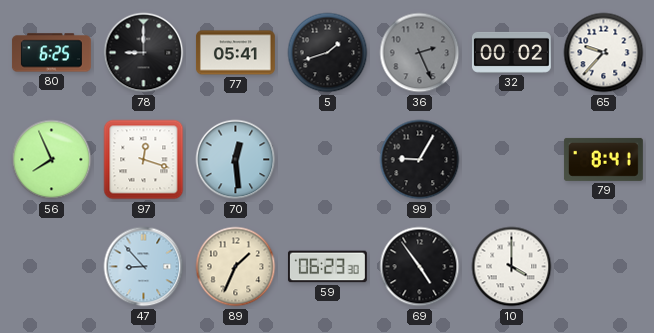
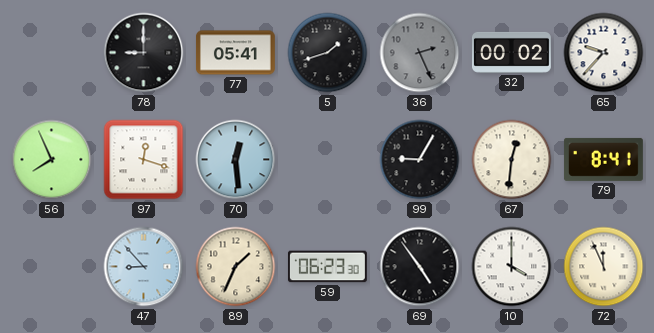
80: 6:25 -> none
67: none -> 12:31
72: none -> 11:56
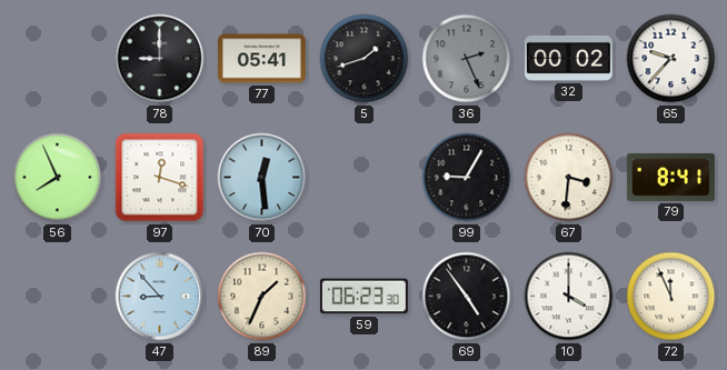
67: 12:31 -> 3:31
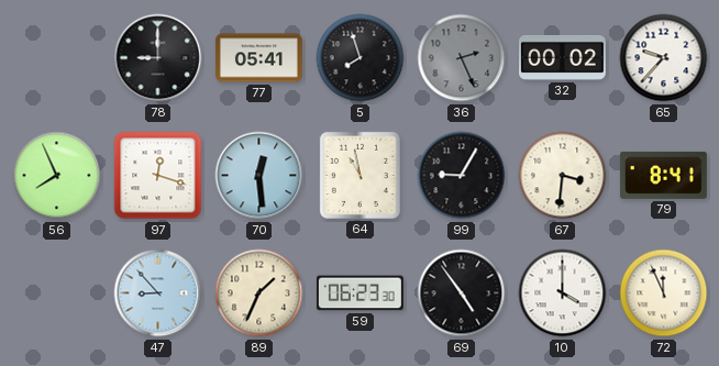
5: 1:42 -> 7:57
64: none -> 10:58
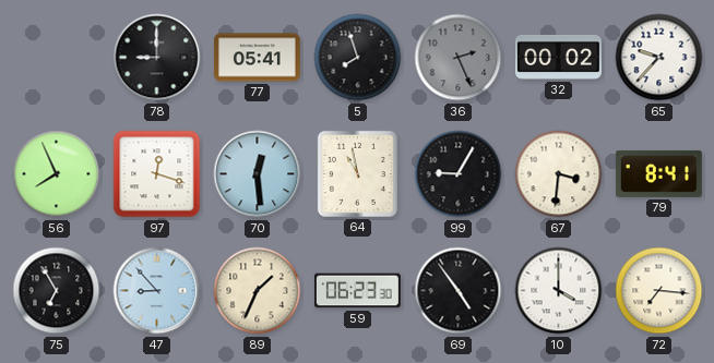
75: none -> 6:55
72: 11:56 -> 7:16
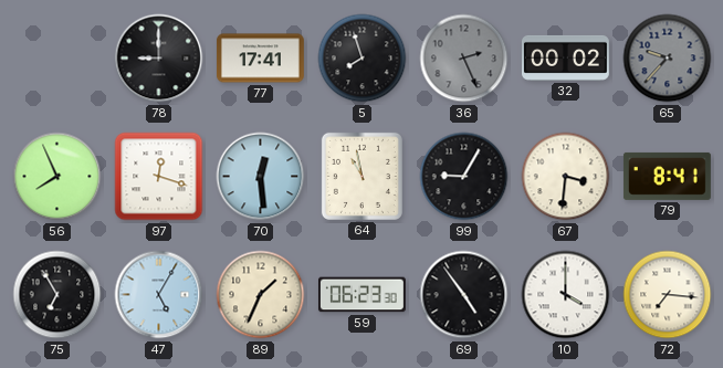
77: 05:41 -> 17:41
65 dial: white -> grey
47: 8:53 -> 5:05
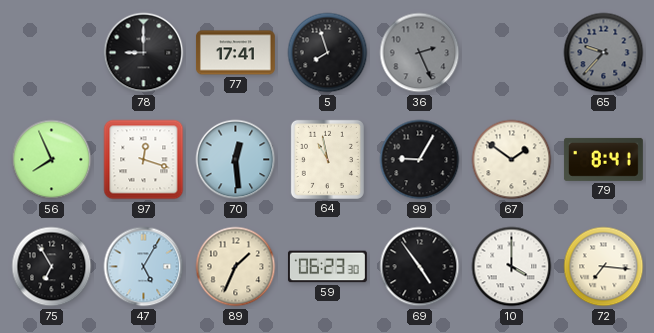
32: 00:02 -> none
67: 3:31 -> 1:51
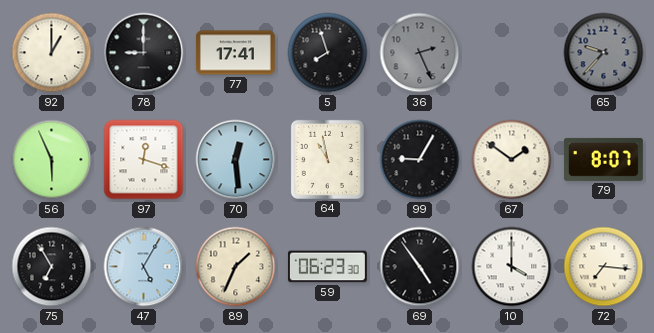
92: none -> 1:00
56: 7:56 -> 5:56
79: 8:41 -> 8:07
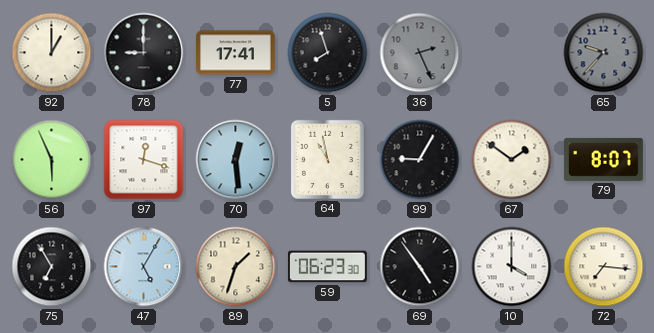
89: 1:34 -> 1:33
